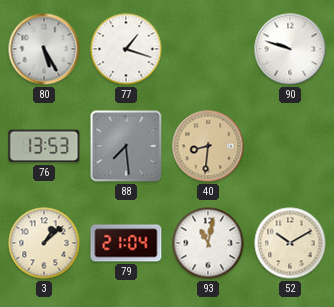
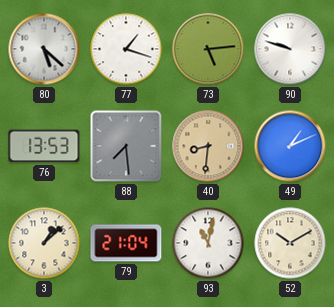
80: 5:25 -> 5:22
73: none -> 5:14
49: none -> 1:11
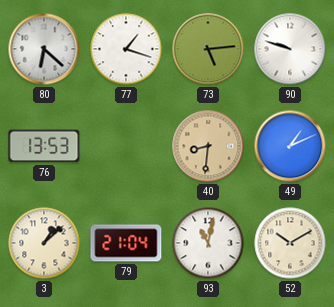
80: 5:22 -> 6:22
88: 7:29 -> none
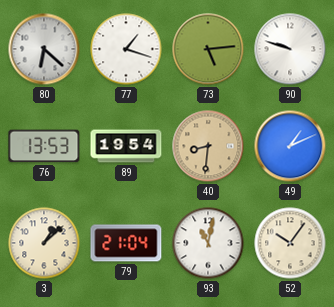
89: none -> 19:54
52: 10:10 -> 10:06
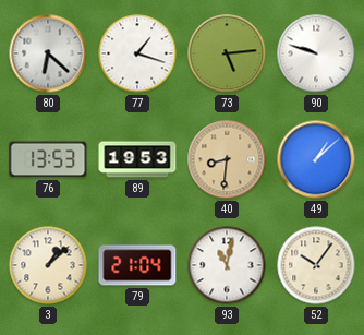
89: 19:54 -> 19:53
49: 1:11 -> 1:08
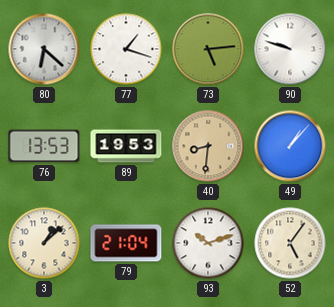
49: 1:08 -> 1:07
93: 11:02 -> 10:12
52: 10:06 -> 5:06
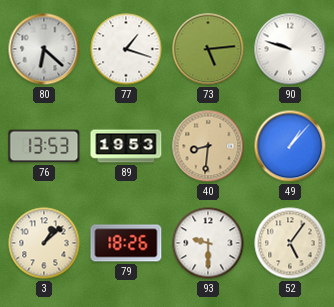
79: 21:04 -> 18:26
93: 10:12 -> 9:30
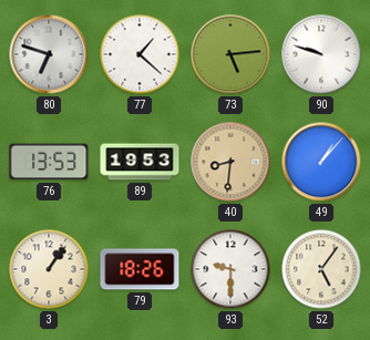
80: 6:22 -> 6:48
77: 1:18 -> 1:22
3: 1:08 -> 1:06
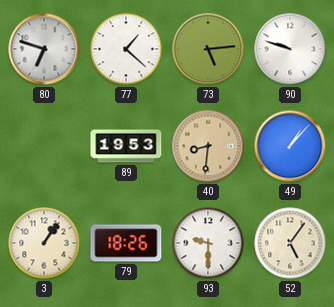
76: 13:53 -> none
